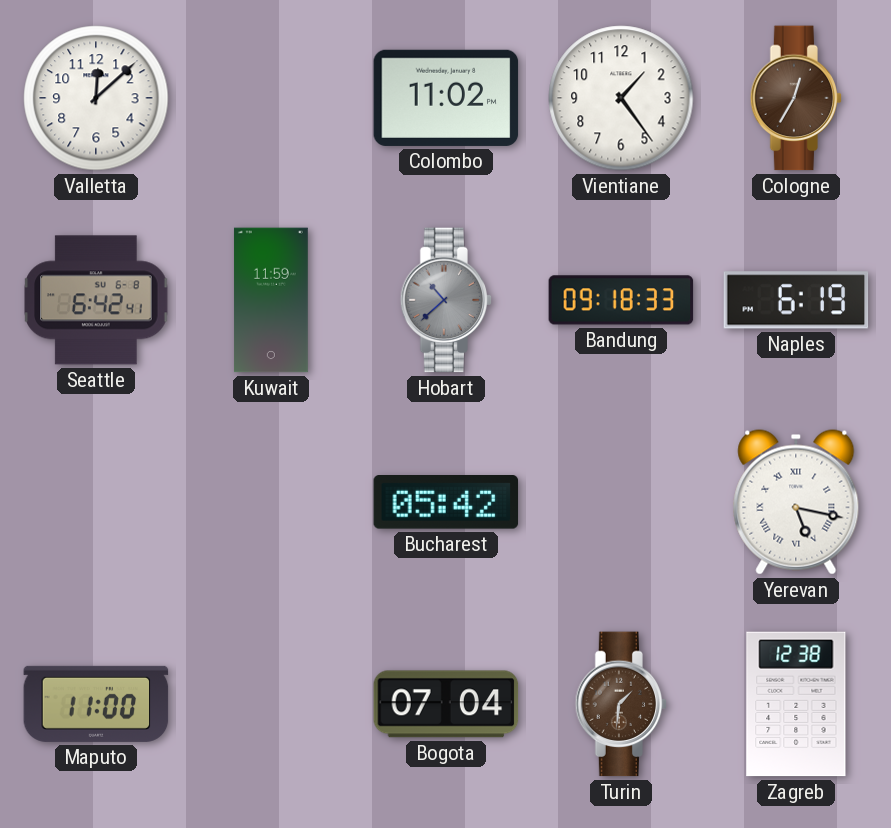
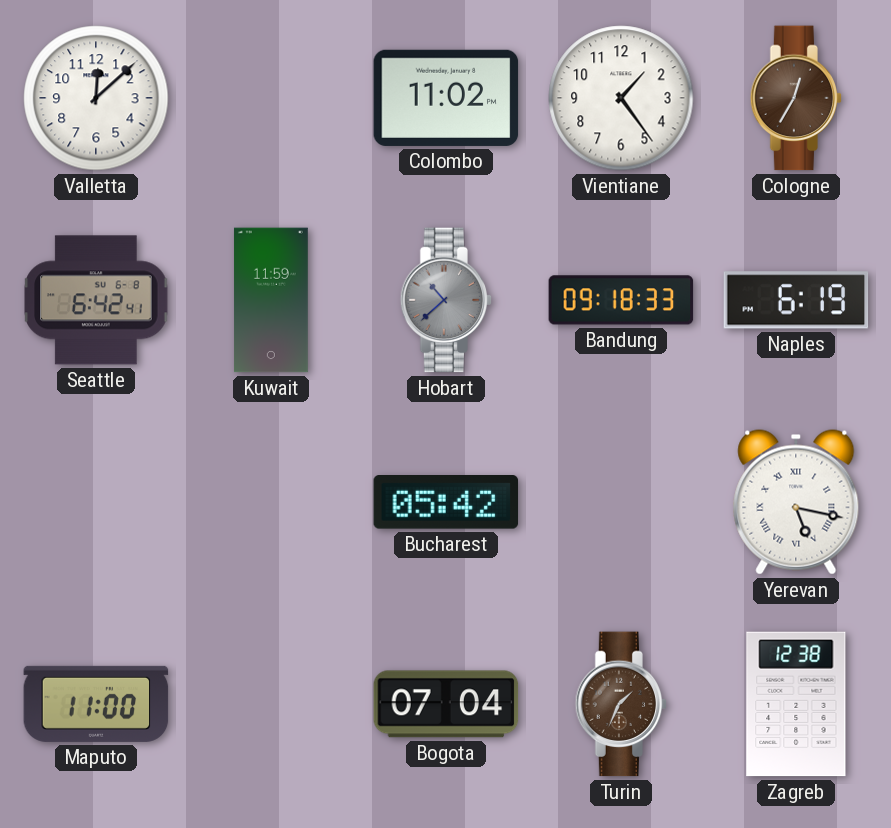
Turin: 1:31 -> 1:34
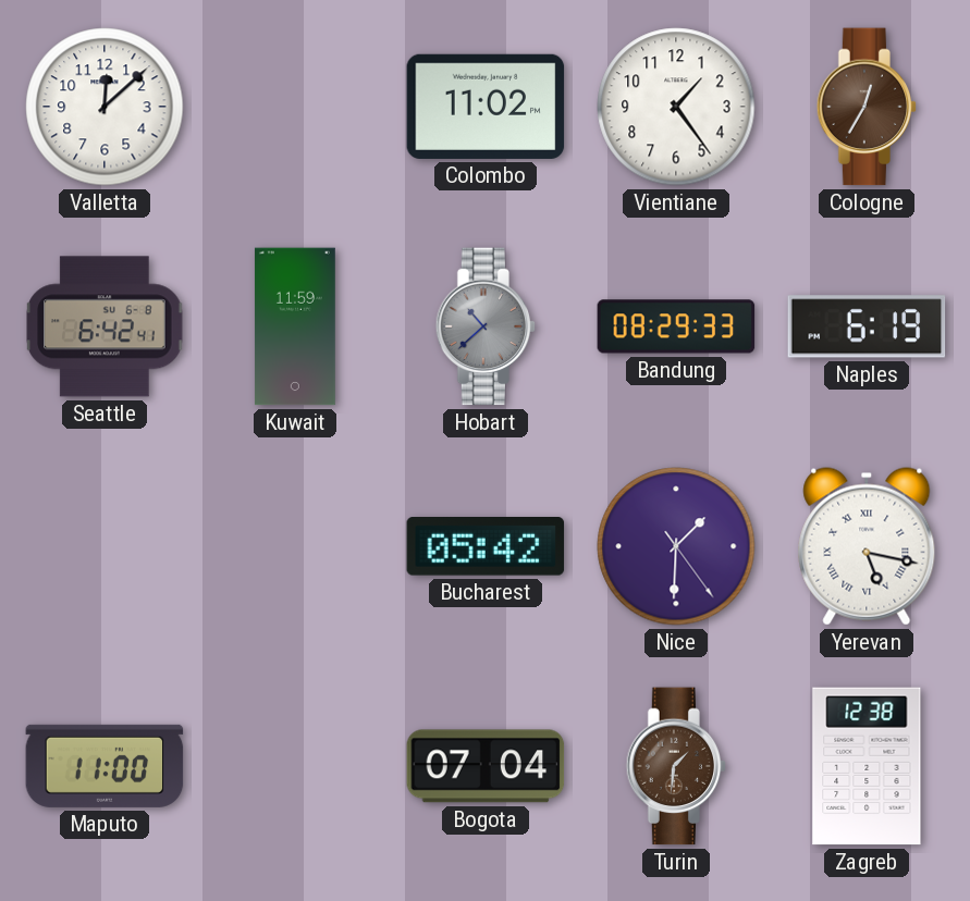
Bandung: 09:18 -> 08:29
Nice: none -> 1:30
Turin: 1:34 -> 1:31
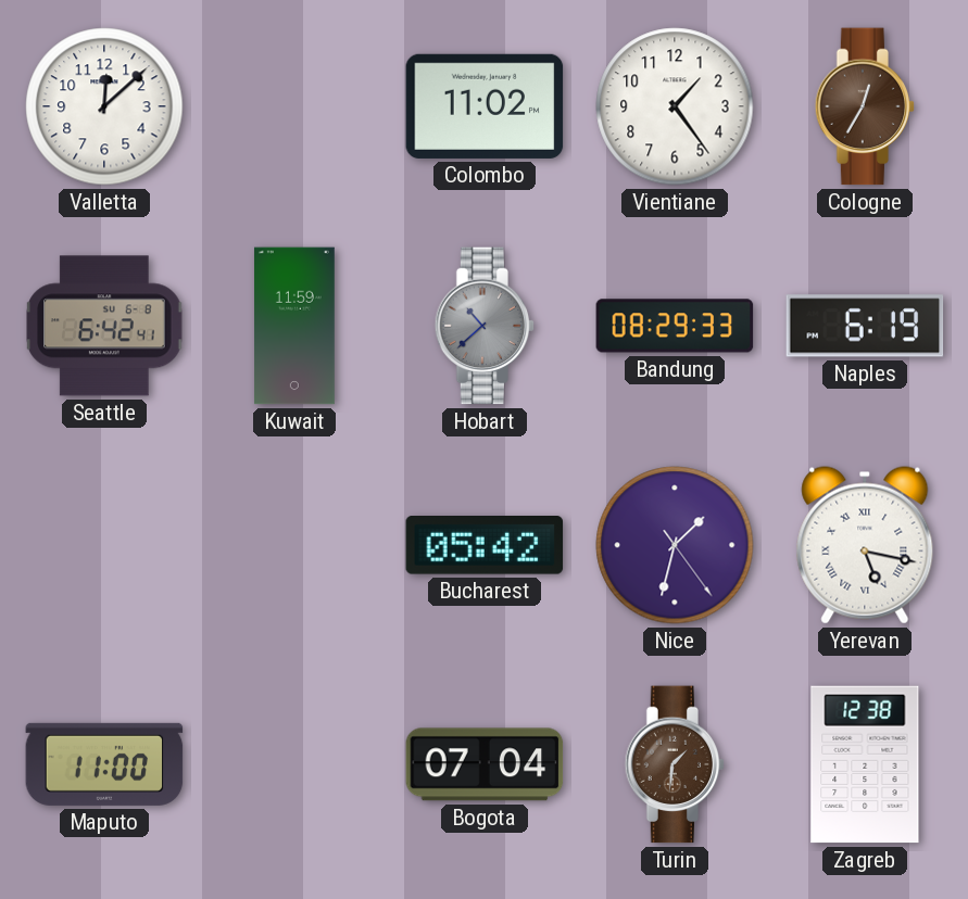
Nice: 1:30 -> 1:32
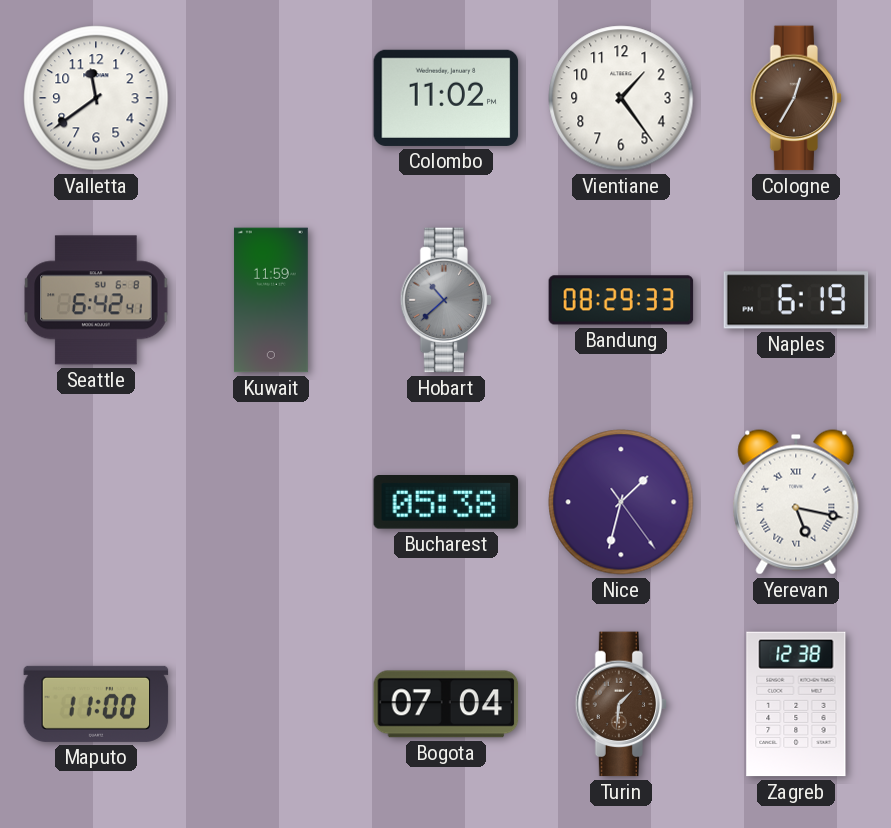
Valletta: 12:08 -> 11:39
Bucharest: 05:42 -> 05:38
